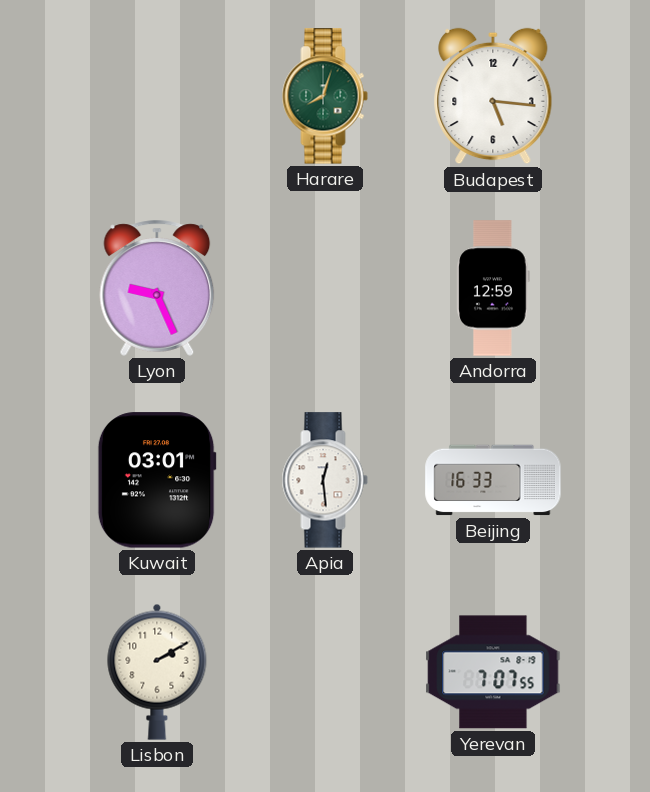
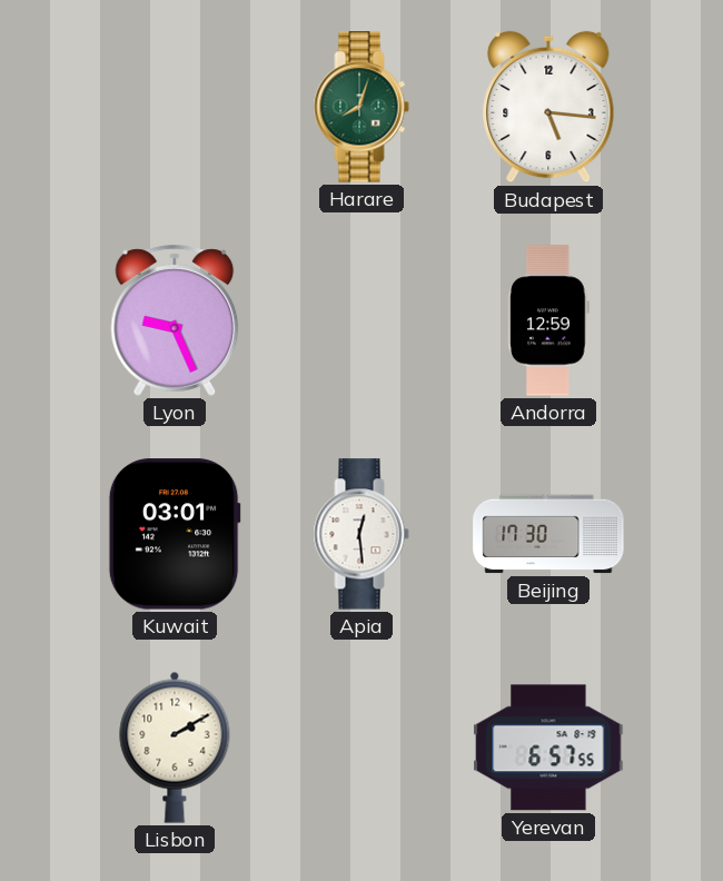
Beijing: 16:33 -> 17:30
Yerevan: 7:07 -> 6:57
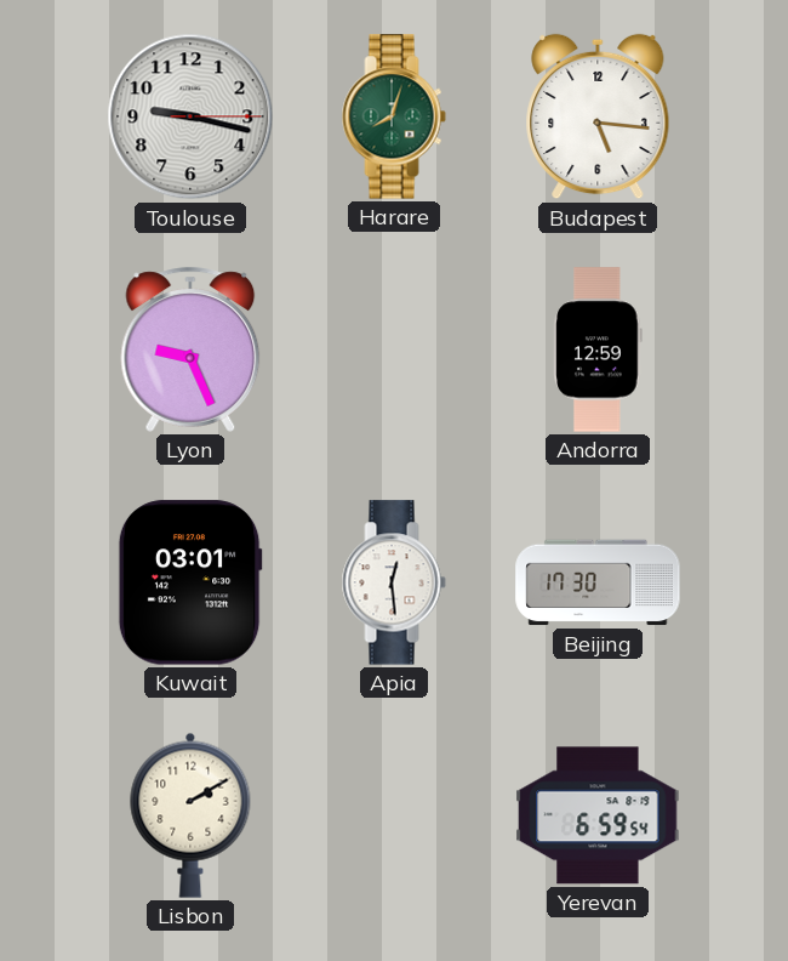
Toulouse: none -> 9:17
Yerevan: 6:57 -> 6:59
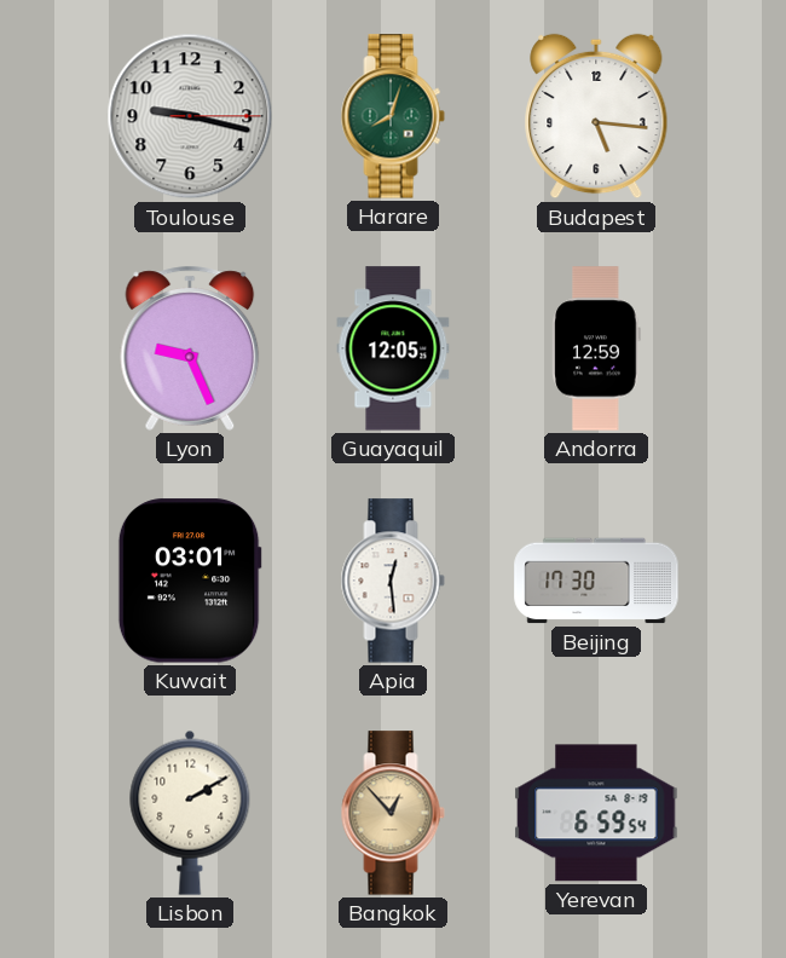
Guayaquil: none -> 12:05
Bangkok: none -> 12:53
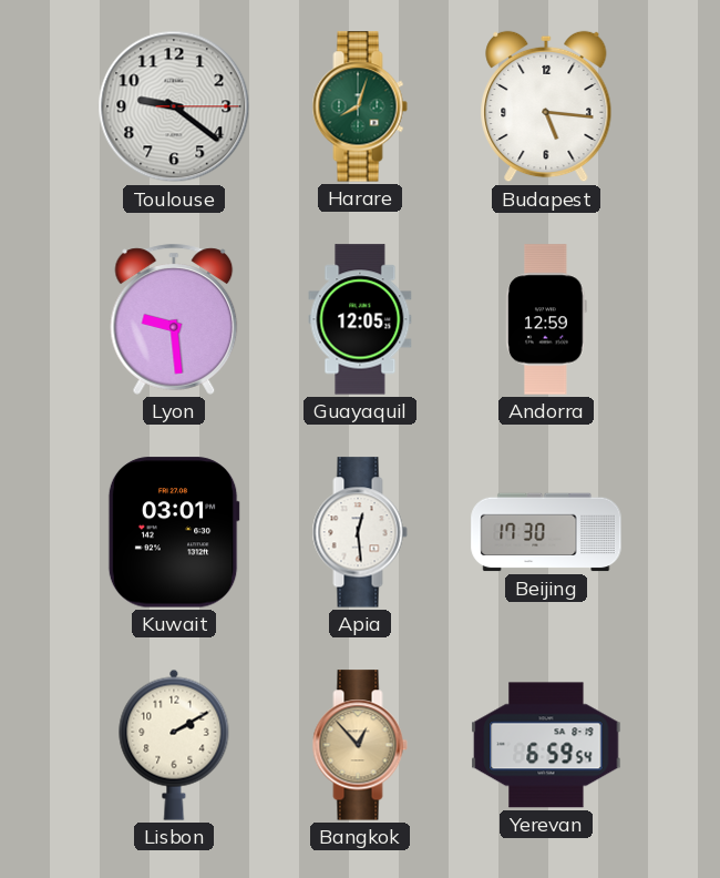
Toulouse: 9:17 -> 9:21
Lyon: 9:26 -> 9:29
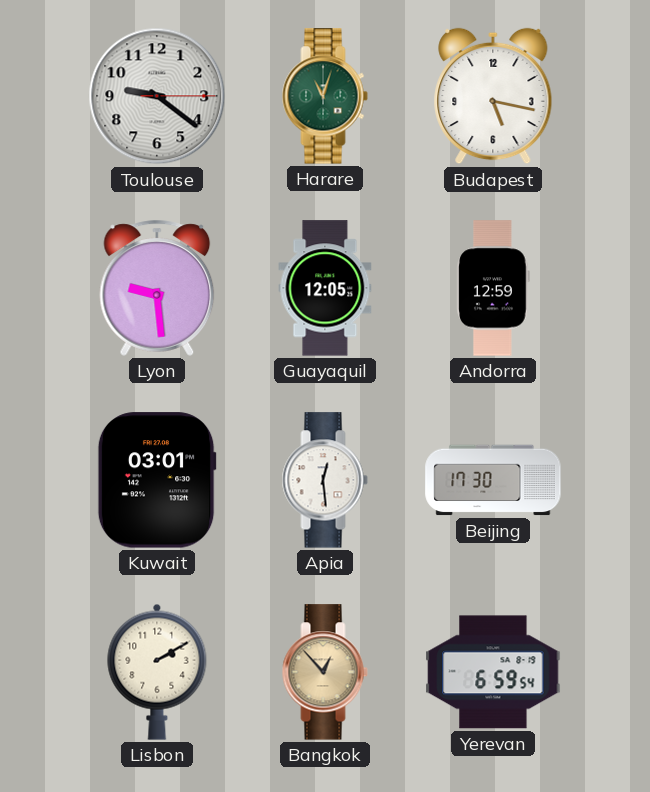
Harare: 8:03 -> 11:03
Budapest: 5:16 -> 5:17
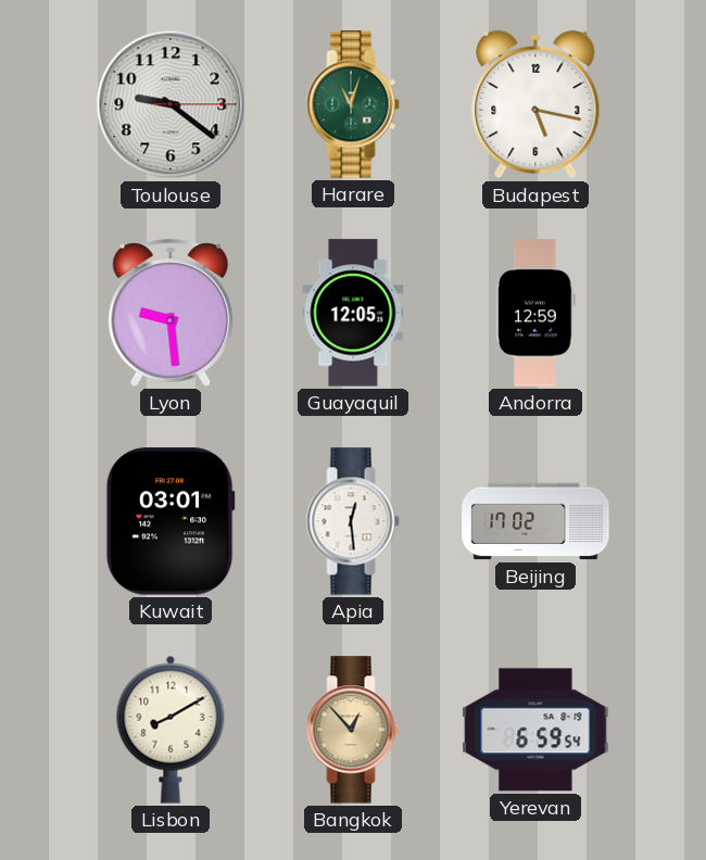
Beijing: 17:30 -> 17:02
Lisbon: 2:10 -> 8:10
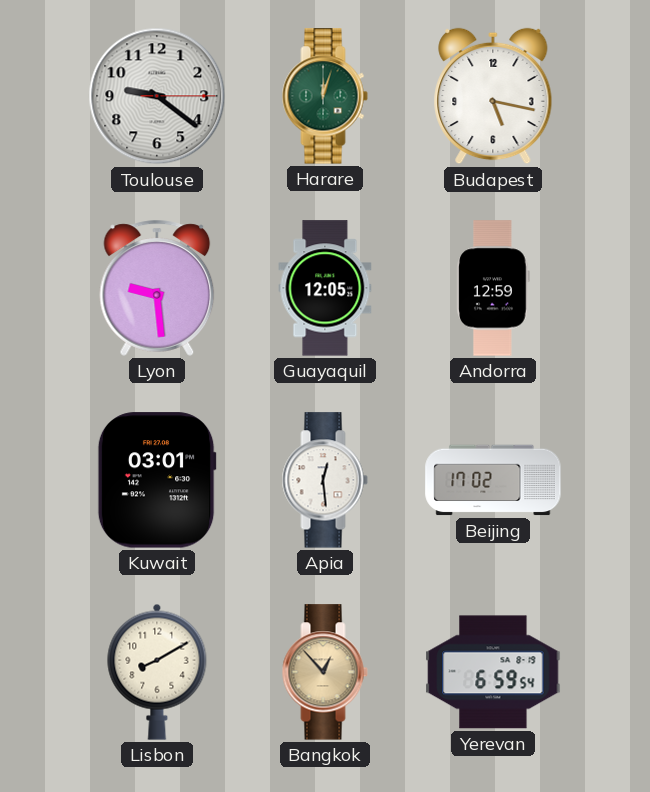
Harare: 11:03 -> 12:03
